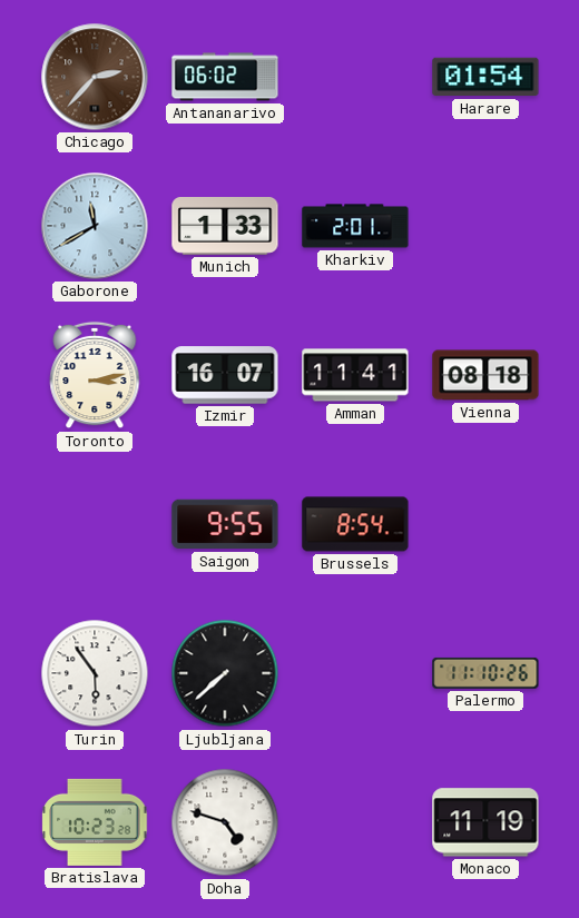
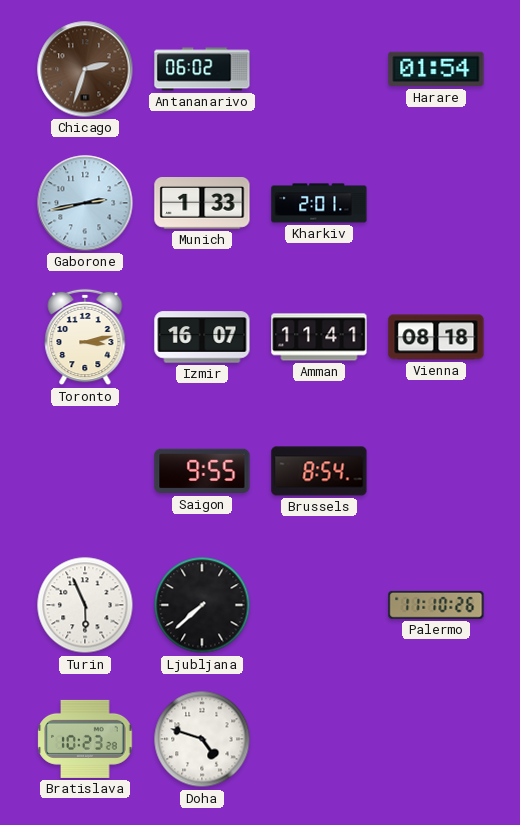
Chicago: 2:37 -> 2:33
Gaborone: 11:40 -> 2:43
Turin: 5:54 -> 5:56
Monaco: 11:19 -> none
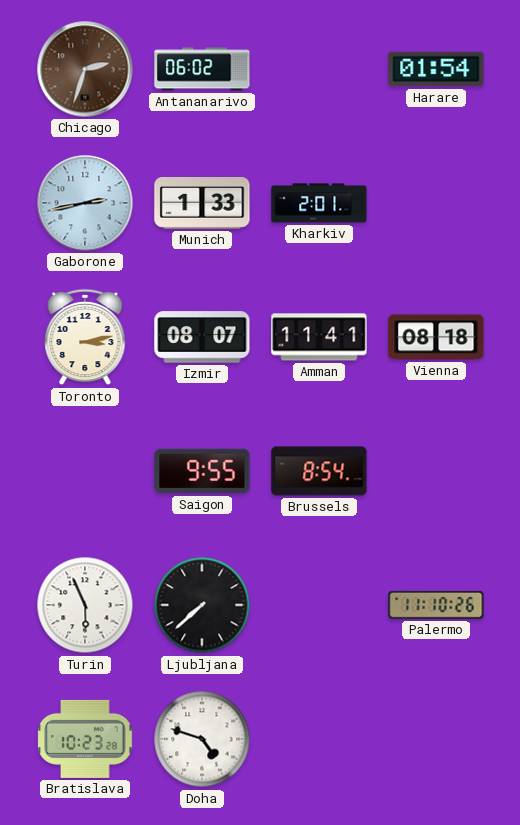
Izmir: 16:07 -> 08:07
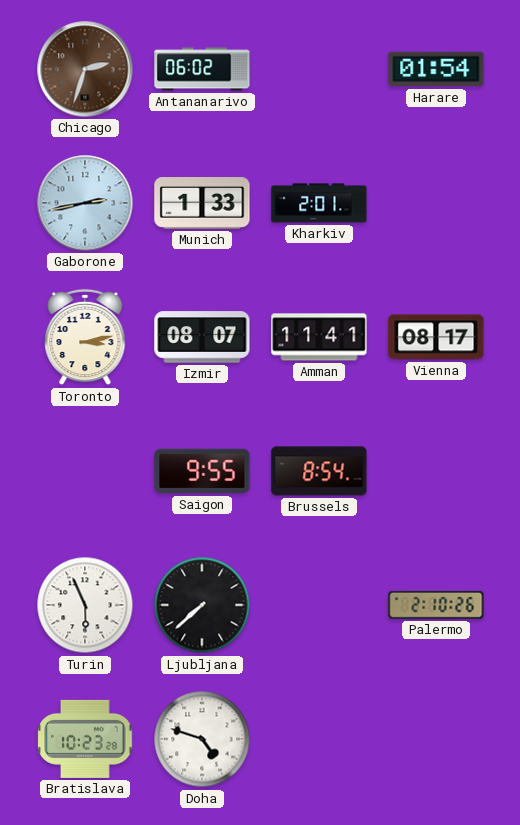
Vienna: 08:18 -> 08:17
Palermo: 11:10 -> 2:10
